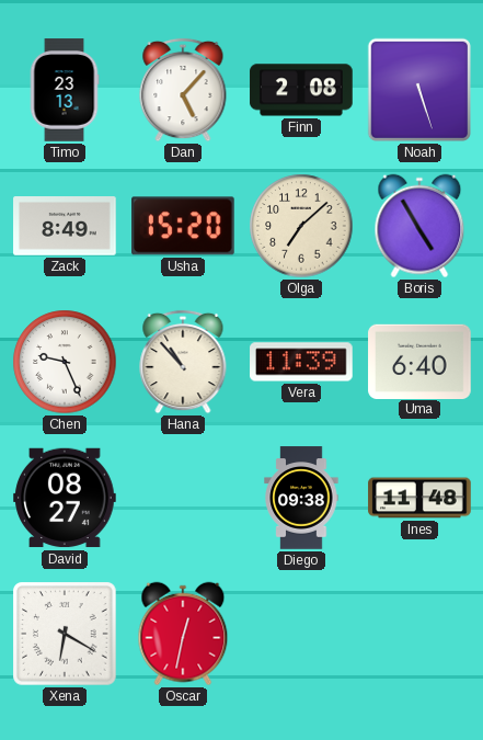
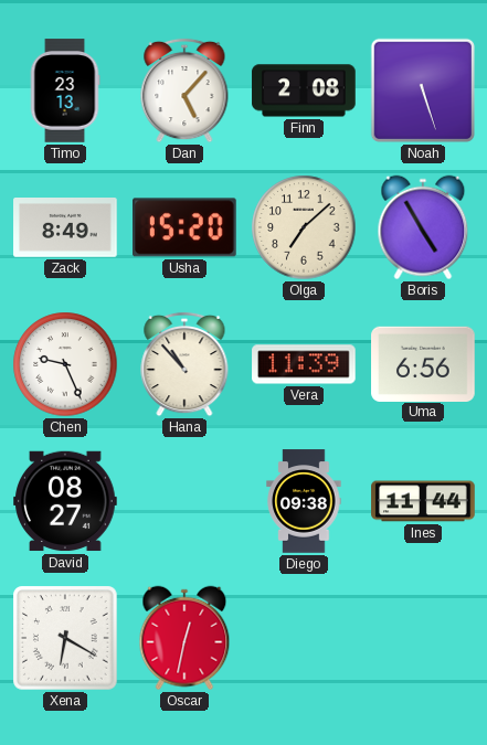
Uma: 6:40 -> 6:56
Ines: 11:48 -> 11:44
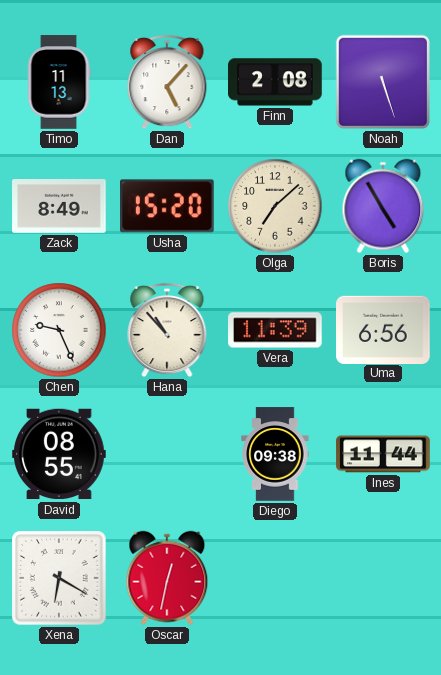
Timo: 23:13 -> 11:13
David: 08:27 -> 08:55
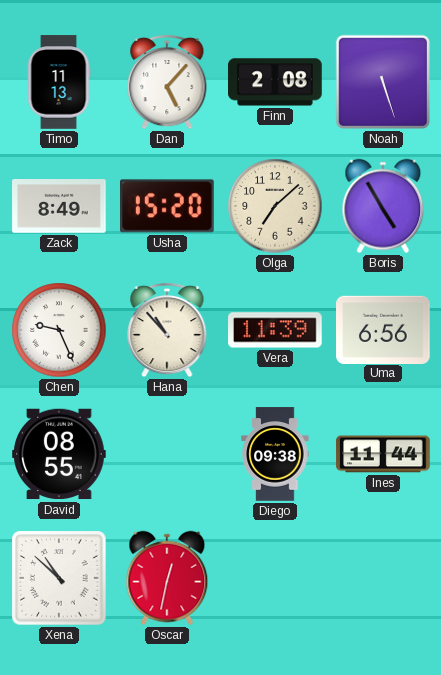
Xena: 6:20 -> 10:52
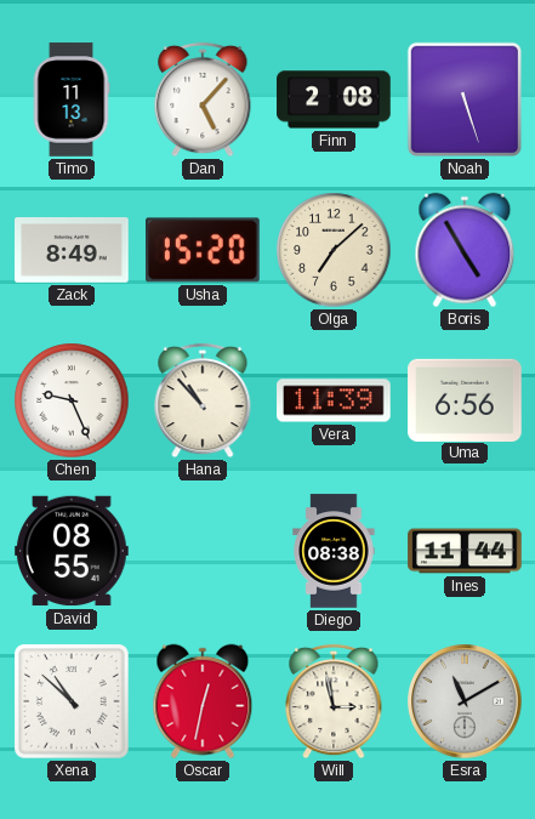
Diego: 09:38 -> 08:38
Will: none -> 2:58
Esra: none -> 11:10
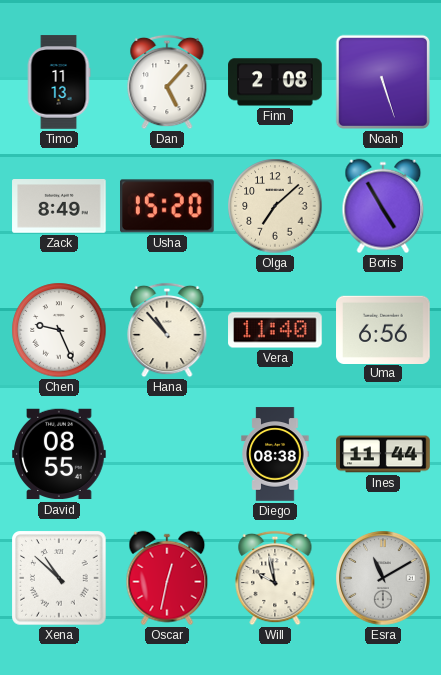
Vera: 11:39 -> 11:40
Will: 2:58 -> 9:58
